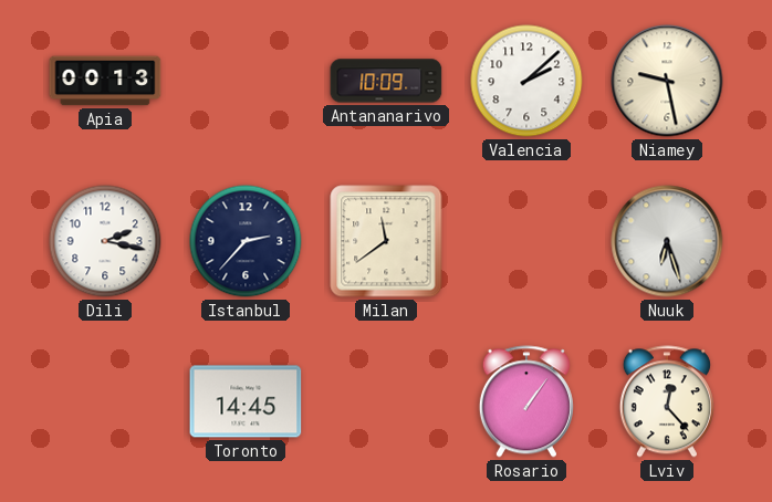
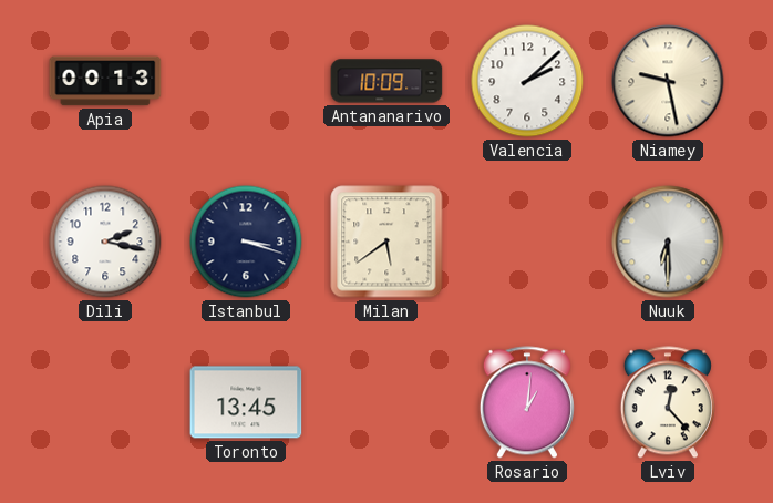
Istanbul: 2:37 -> 3:18
Milan: 11:39 -> 5:39
Nuuk: 6:27 -> 6:30
Toronto: 14:45 -> 13:45
Rosario: 1:06 -> 1:01
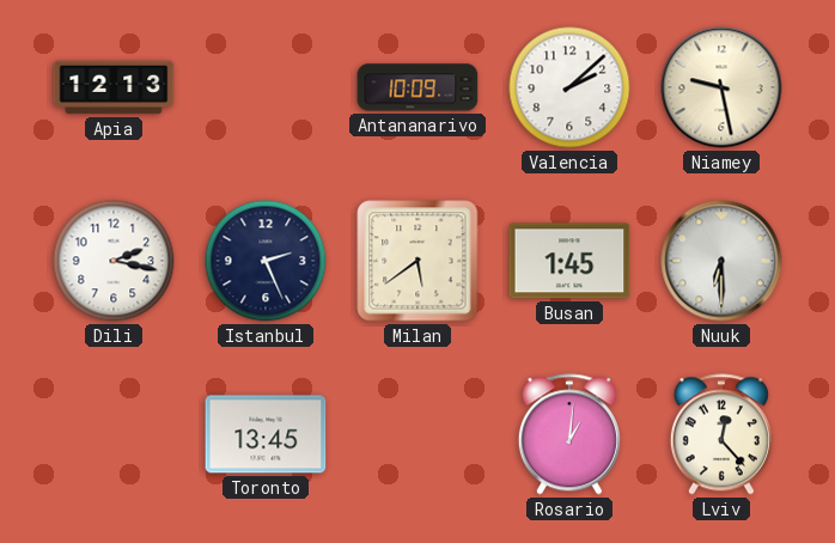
Apia: 00:13 -> 12:13
Istanbul: 3:18 -> 2:26
Busan: none -> 1:45
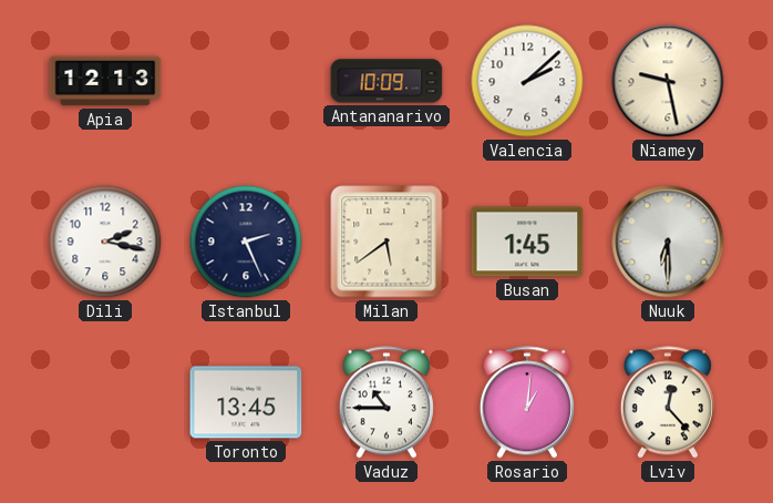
Vaduz: none -> 10:45
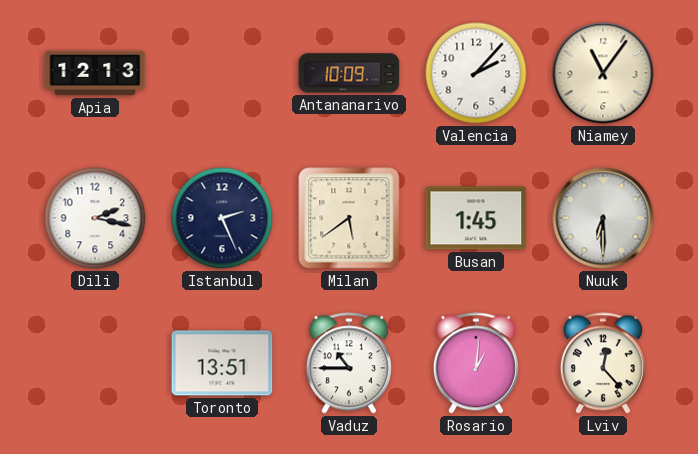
Valencia: 2:08 -> 2:07
Niamey: 9:28 -> 11:06
Toronto: 13:45 -> 13:51
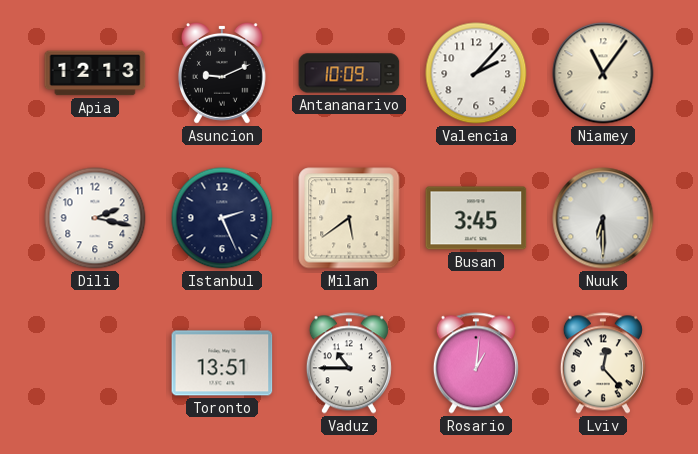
Asuncion: none -> 9:11
Busan: 1:45 -> 3:45
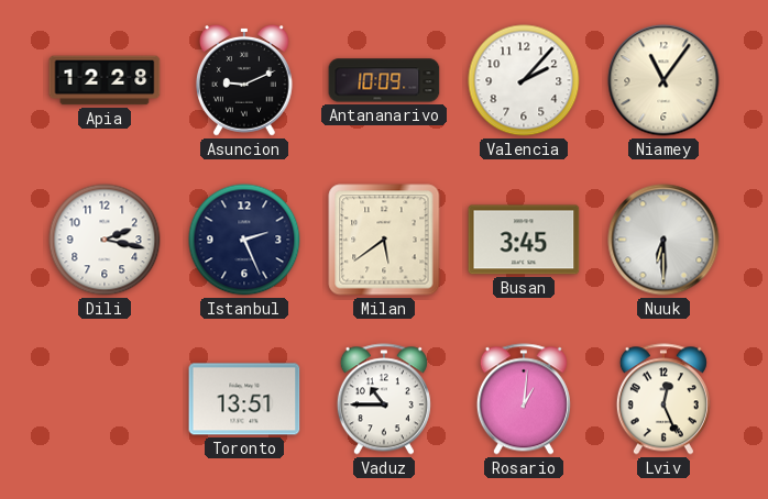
Apia: 12:13 -> 12:28
Lviv: 12:23 -> 12:26
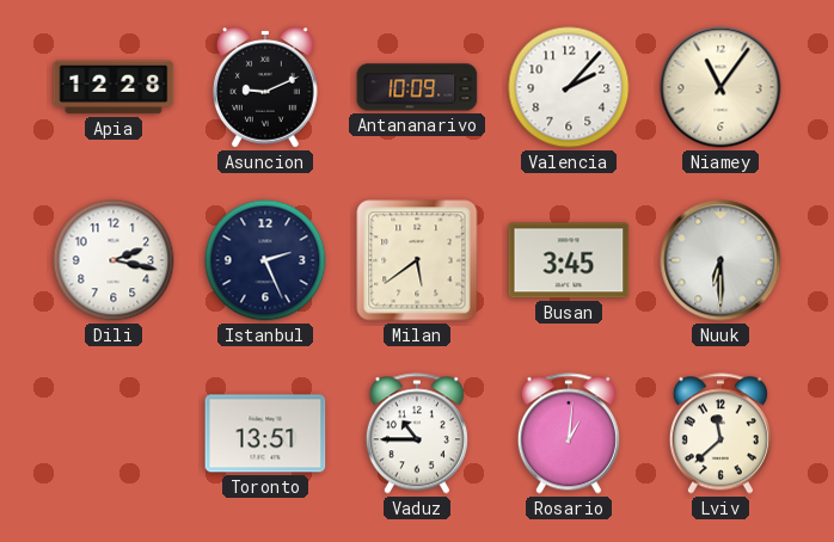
Lviv: 12:26 -> 11:38
